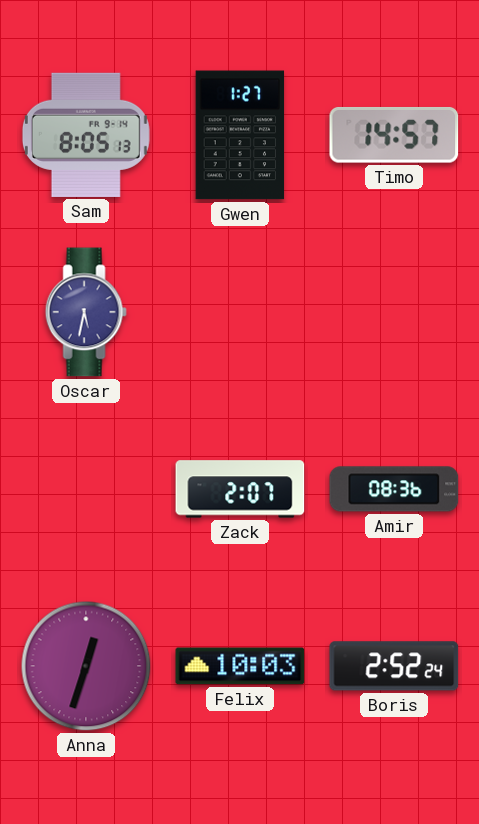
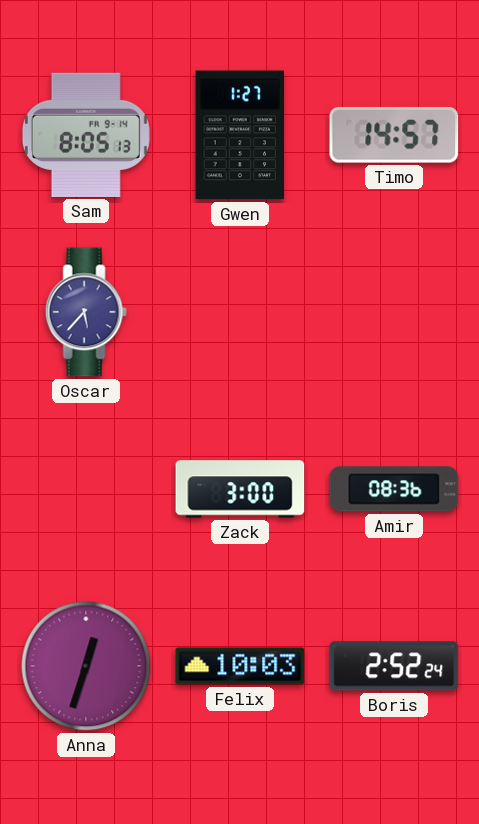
Oscar: 5:32 -> 5:37
Zack: 2:07 -> 3:00
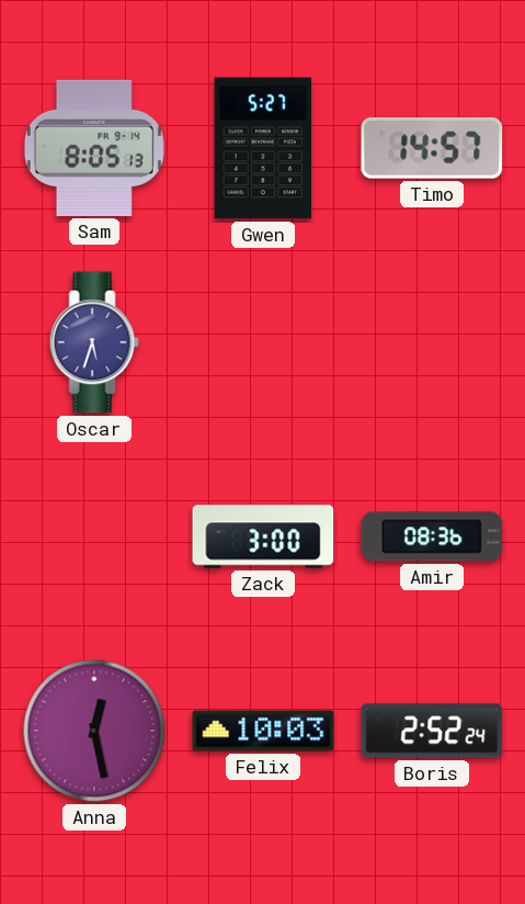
Gwen: 1:27 -> 5:27
Oscar: 5:37 -> 5:33
Anna: 12:33 -> 12:28
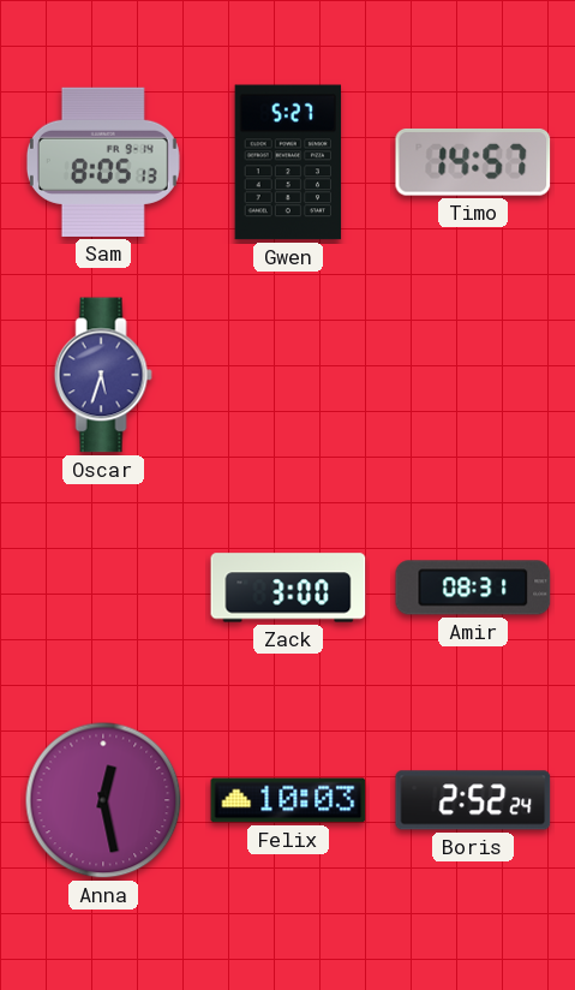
Amir: 08:36 -> 08:31
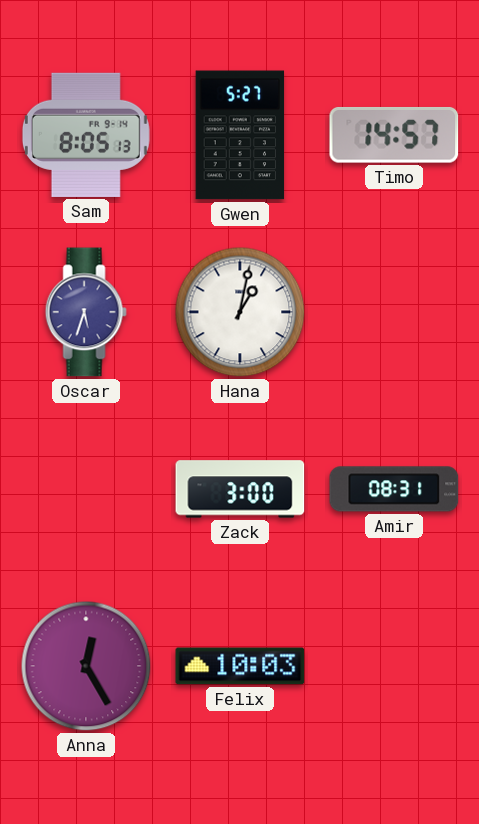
Hana: none -> 1:02
Anna: 12:28 -> 12:25
Boris: 2:52 -> none
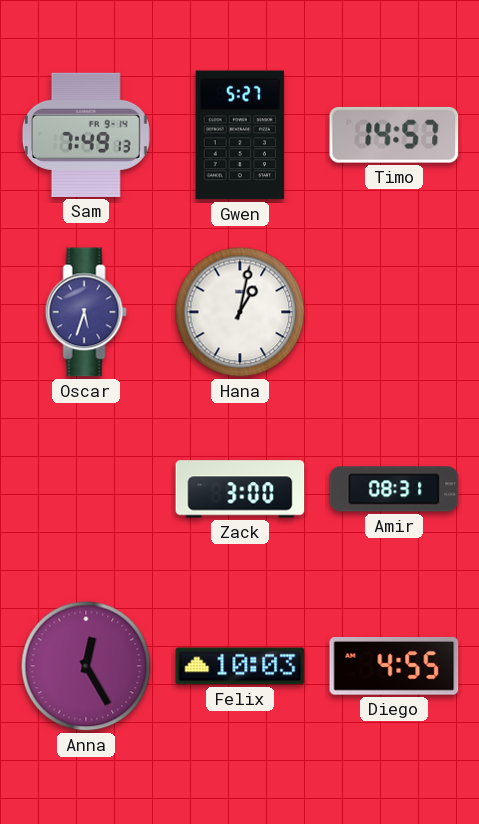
Sam: 8:05 -> 7:49
Diego: none -> 4:55
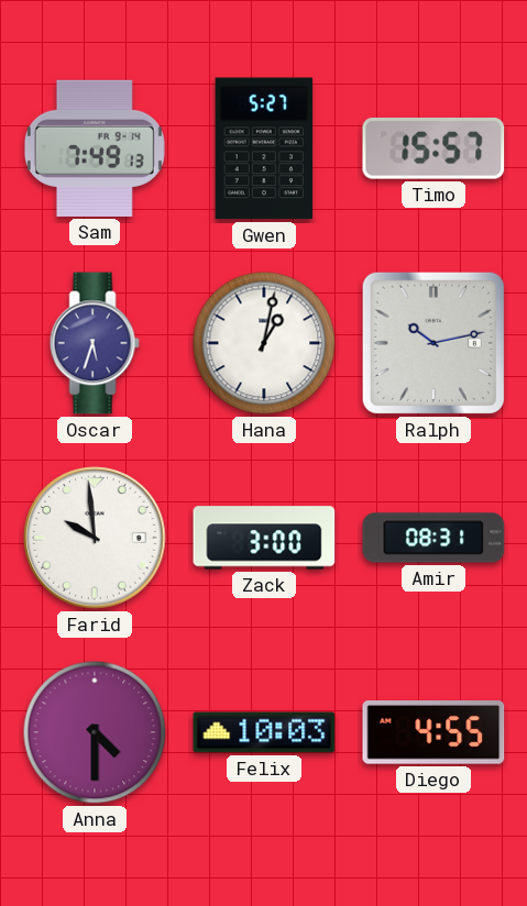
Timo: 14:57 -> 15:57
Ralph: none -> 10:13
Farid: none -> 9:59
Anna: 12:25 -> 4:30
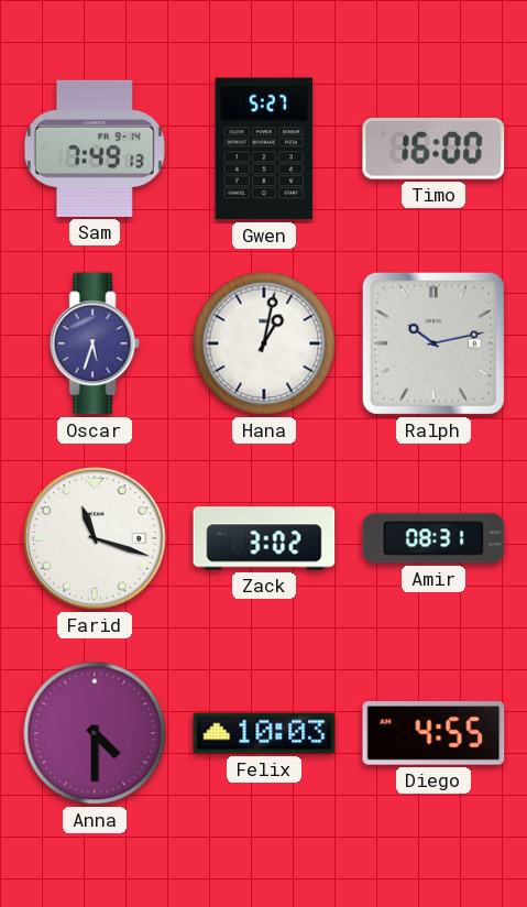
Timo: 15:57 -> 16:00
Farid: 9:59 -> 11:18
Zack: 3:00 -> 3:02
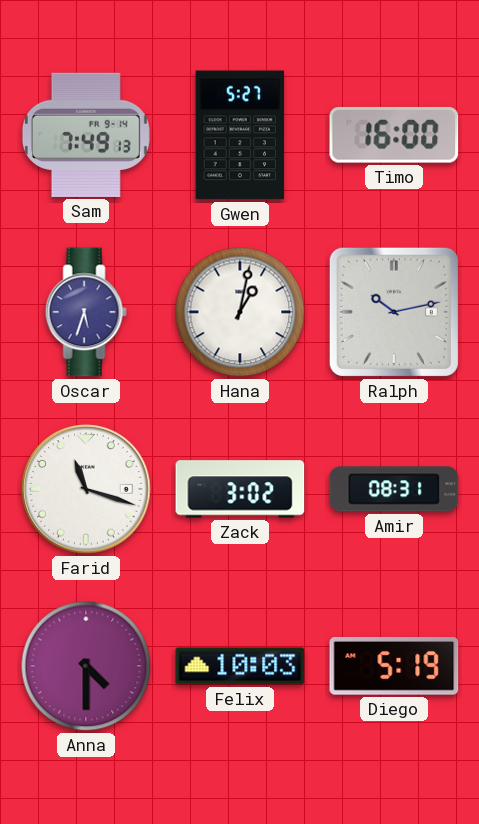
Diego: 4:55 -> 5:19
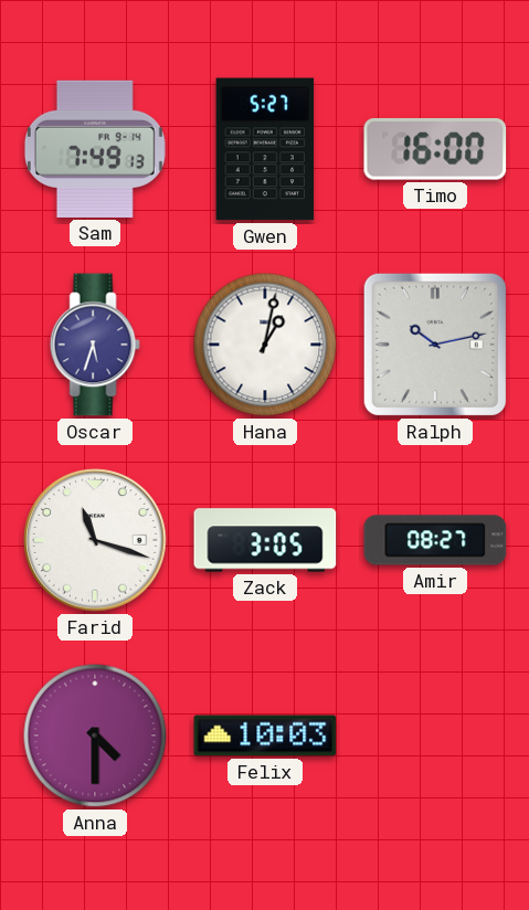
Zack: 3:02 -> 3:05
Amir: 08:31 -> 08:27
Diego: 5:19 -> none
